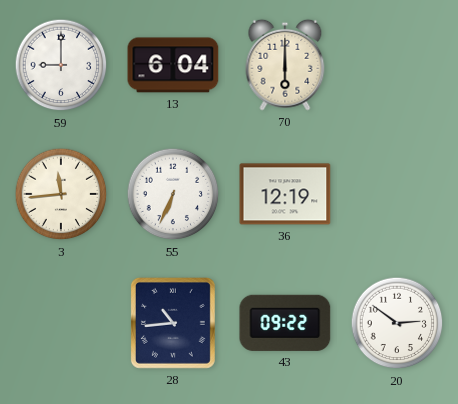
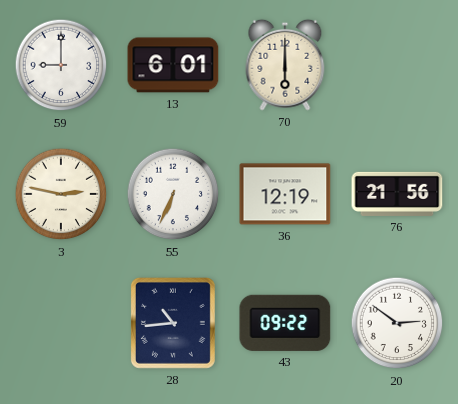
13: 6:04 -> 6:01
3: 11:44 -> 2:47
76: none -> 21:56
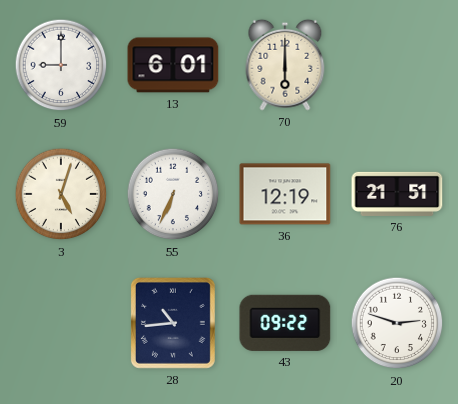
3: 2:47 -> 5:03
76: 21:56 -> 21:51
20: 2:51 -> 2:48
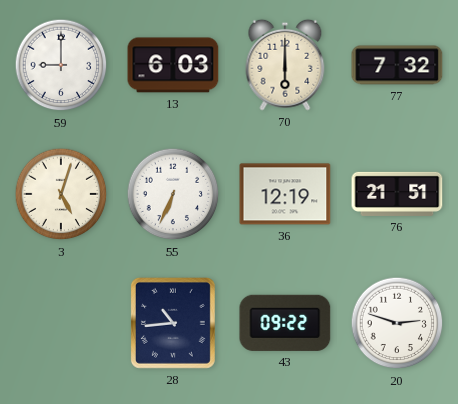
13: 6:01 -> 6:03
77: none -> 7:32
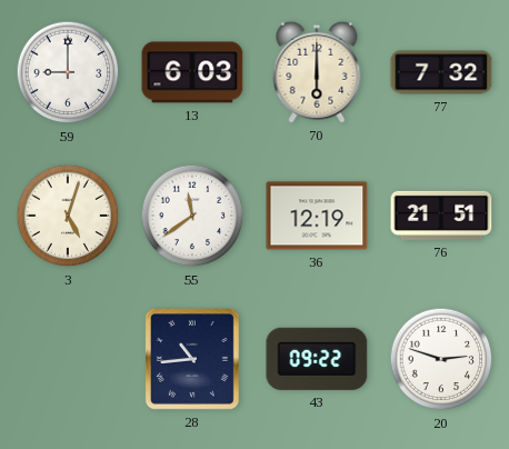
55: 6:34 -> 11:39
